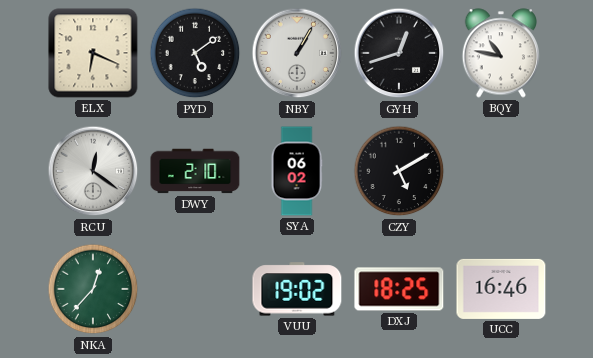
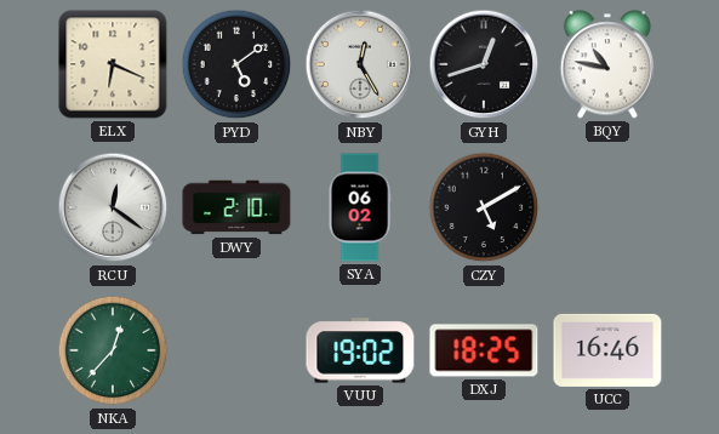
NBY: 1:05 -> 12:25
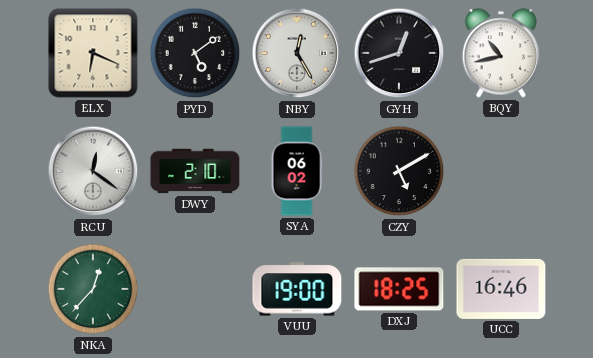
BQY: 10:47 -> 10:43
VUU: 19:02 -> 19:00
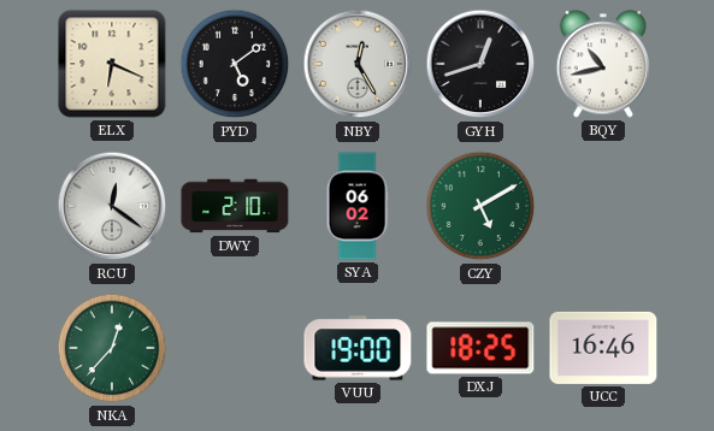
CZY dial: black -> green
